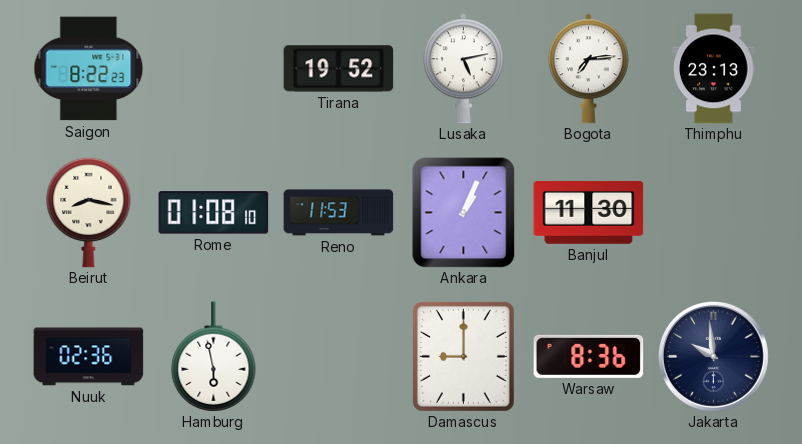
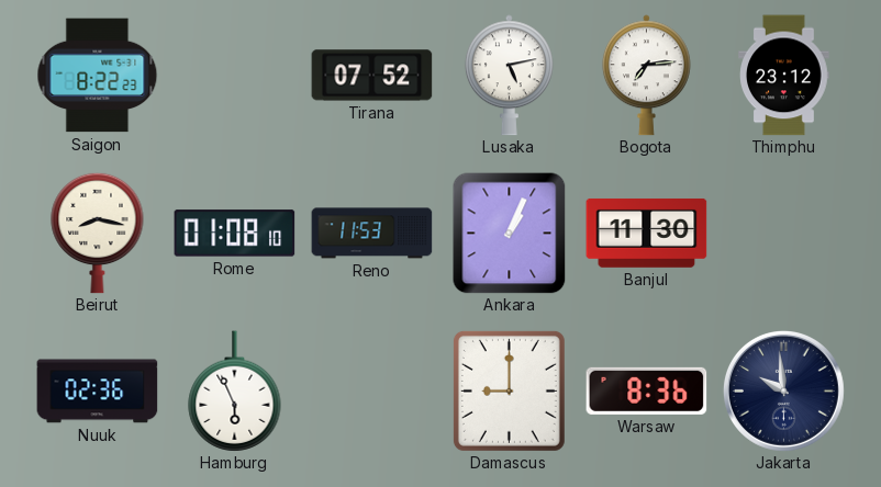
Tirana: 19:52 -> 07:52
Thimphu: 23:13 -> 23:12
Hamburg: 5:58 -> 5:56
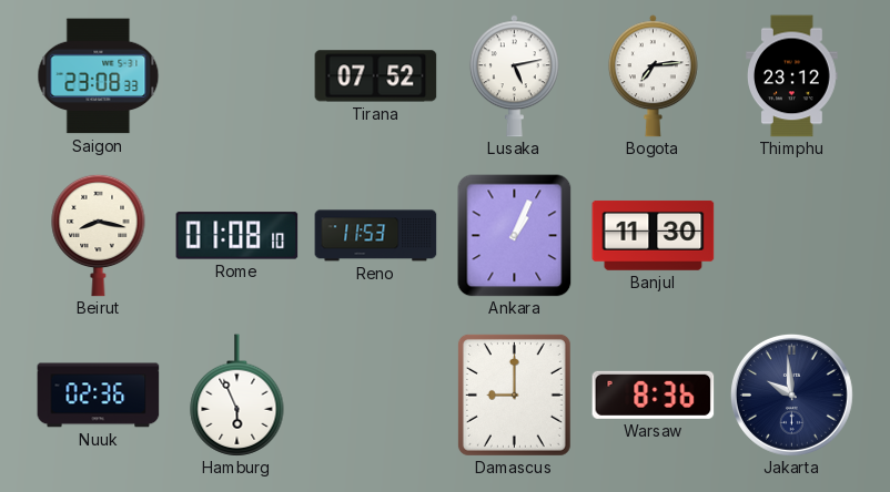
Saigon: 8:22 -> 23:08
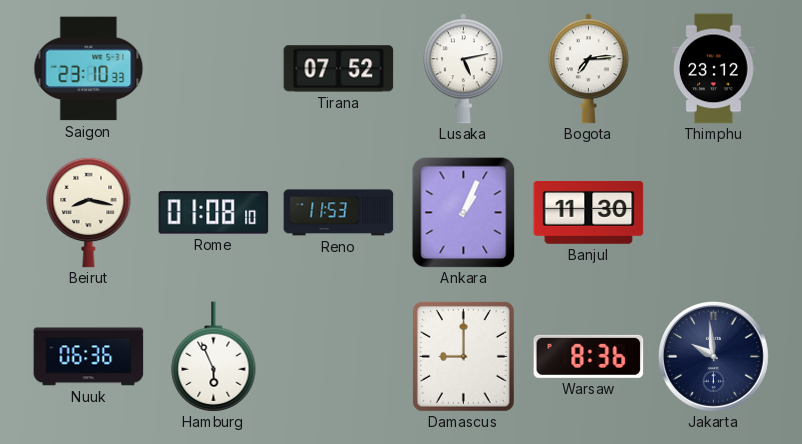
Saigon: 23:08 -> 23:10
Nuuk: 02:36 -> 06:36
